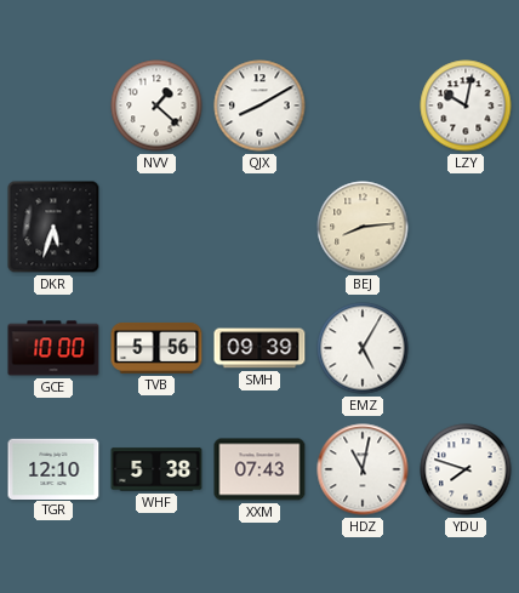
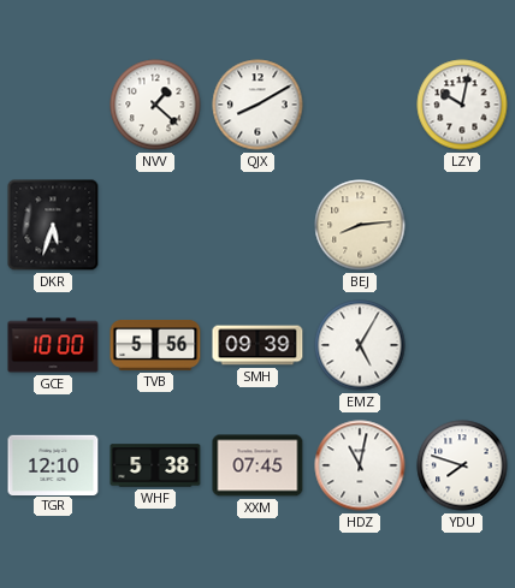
XXM: 07:43 -> 07:45
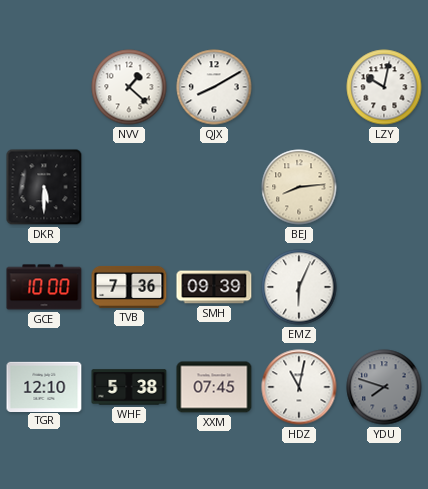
DKR: 5:33 -> 5:30
TVB: 5:56 -> 7:36
EMZ: 5:05 -> 6:04
YDU dial: white -> grey
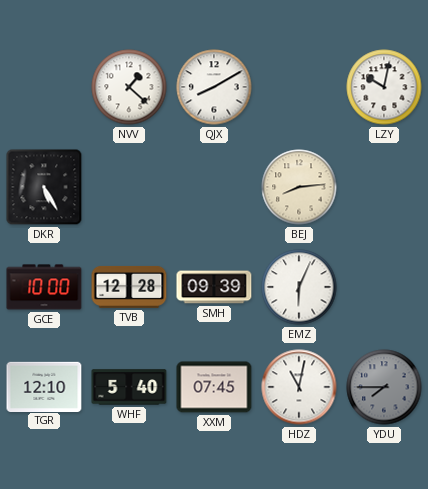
DKR: 5:30 -> 5:25
TVB: 7:36 -> 12:28
WHF: 5:38 -> 5:40
YDU: 7:48 -> 7:45
